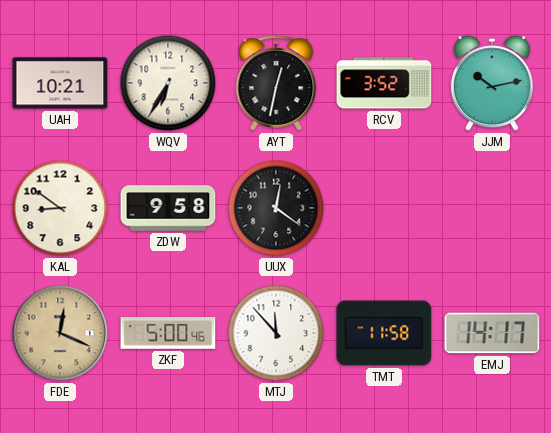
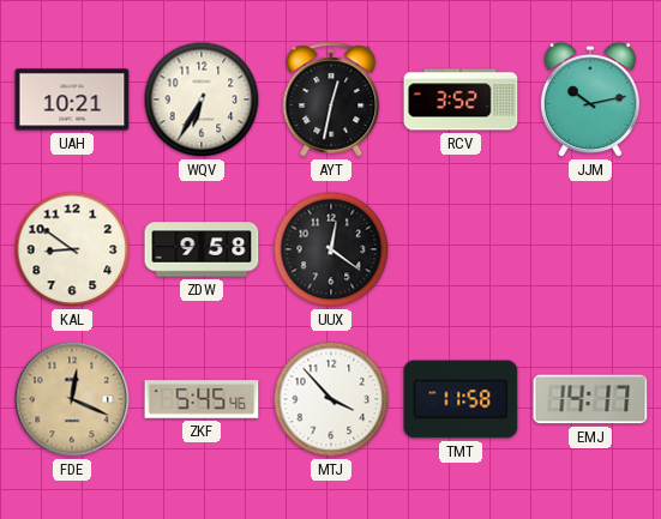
ZKF: 5:00 -> 5:45
MTJ: 11:53 -> 3:53
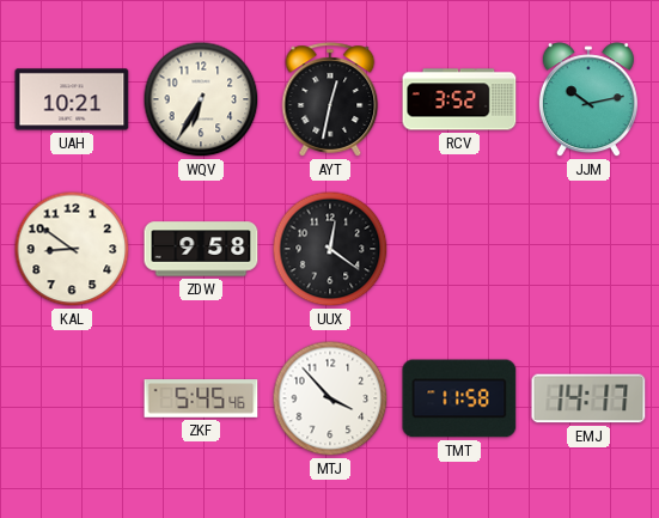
FDE: 12:19 -> none
